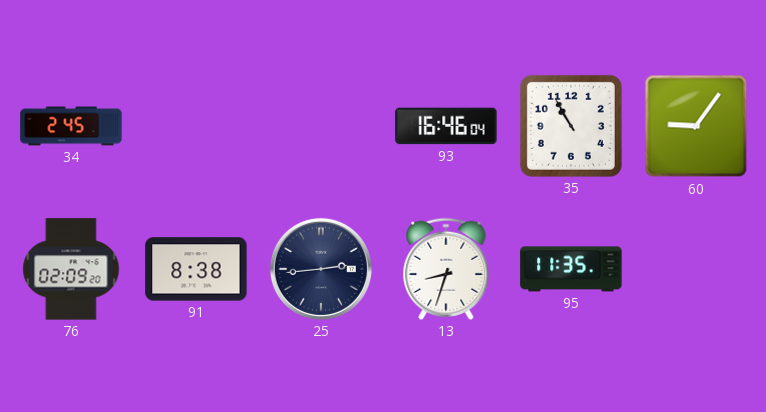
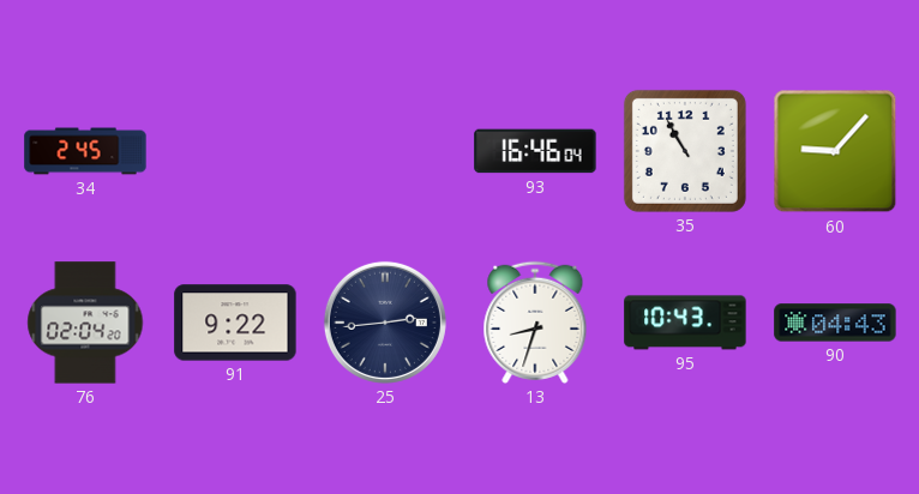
60: 9:06 -> 9:07
76: 02:09 -> 02:04
91: 8:38 -> 9:22
95: 11:35 -> 10:43
90: none -> 04:43
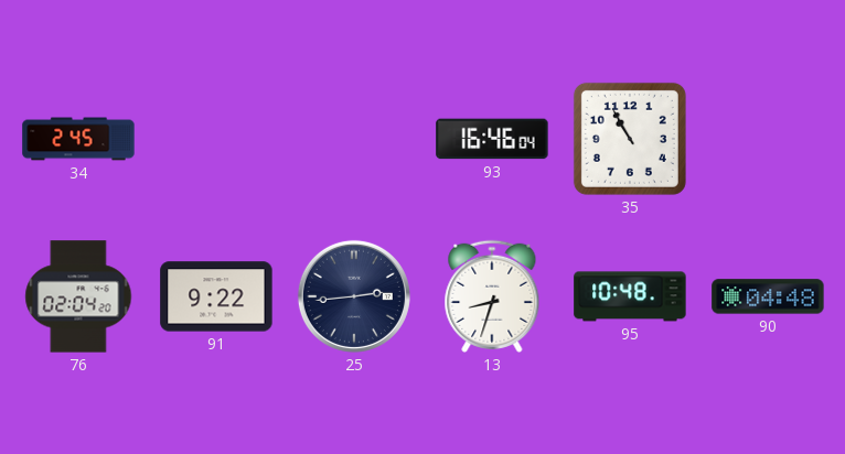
60: 9:07 -> none
95: 10:43 -> 10:48
90: 04:43 -> 04:48
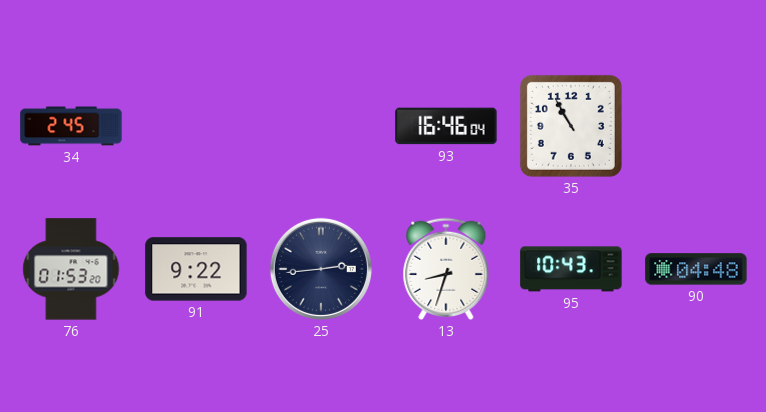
76: 02:04 -> 01:53
95: 10:48 -> 10:43
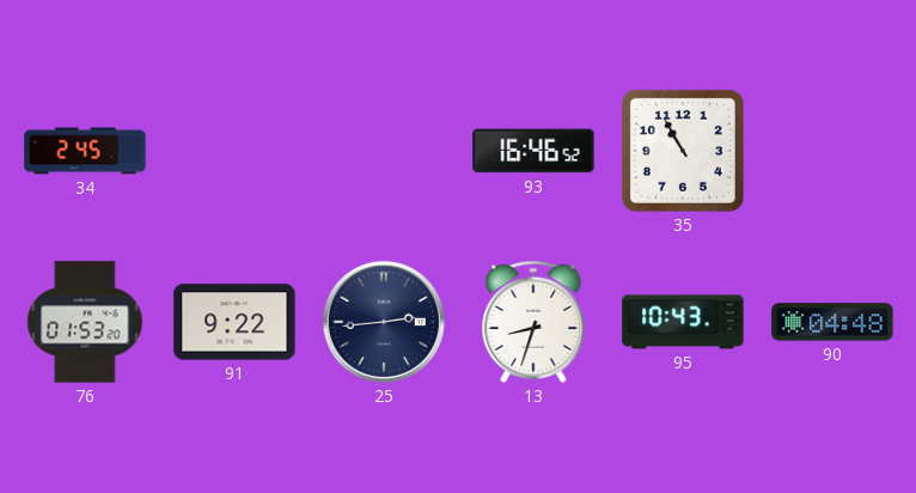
93: 16:46:04 -> 16:46:52
